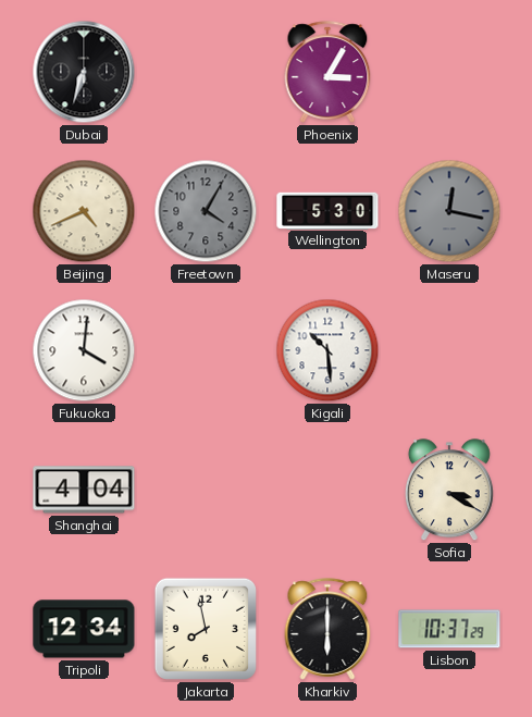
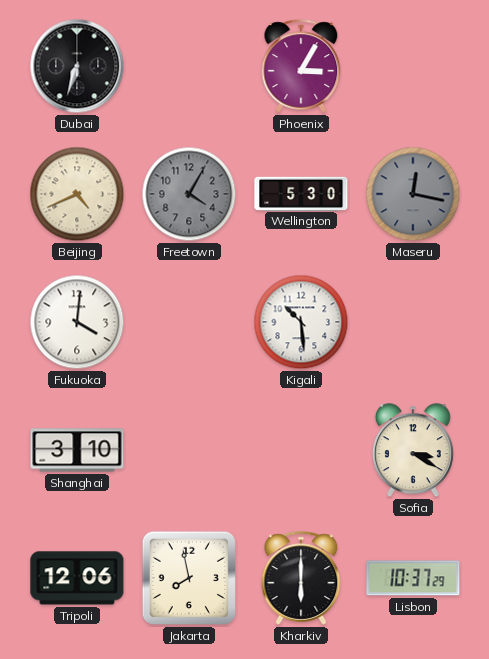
Shanghai: 4:04 -> 3:10
Tripoli: 12:34 -> 12:06
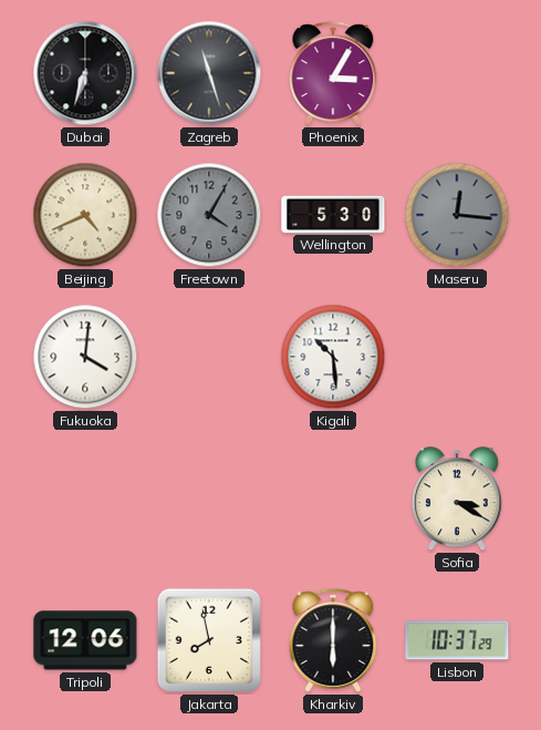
Zagreb: none -> 11:27
Maseru: 12:17 -> 12:16
Shanghai: 3:10 -> none
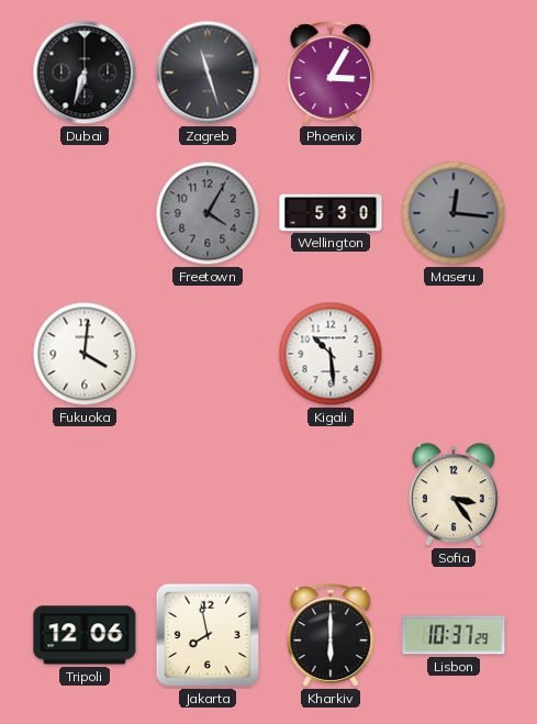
Beijing: 4:41 -> none
Sofia: 3:20 -> 3:24
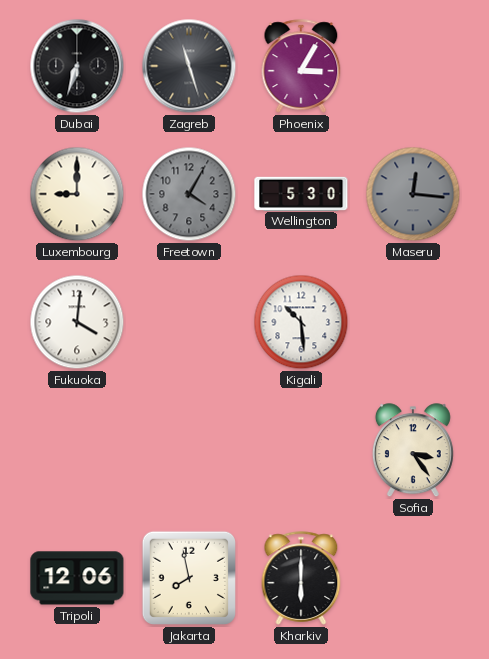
Luxembourg: none -> 9:00
Lisbon: 10:37 -> none
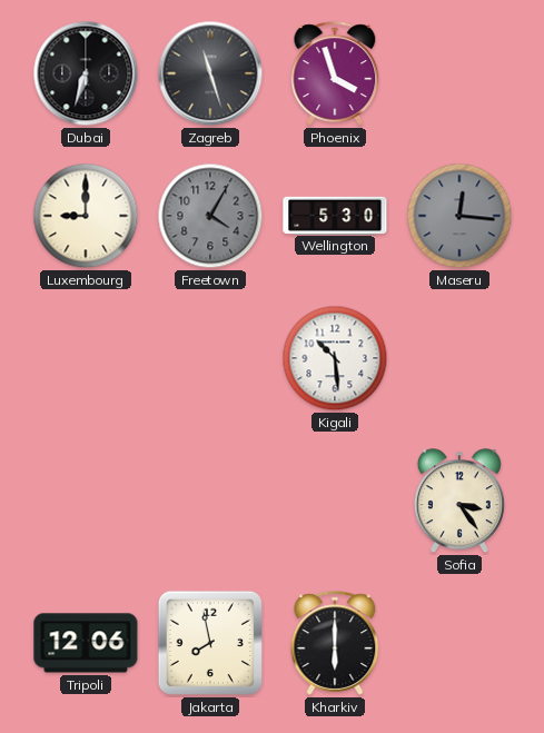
Phoenix: 3:05 -> 3:57
Fukuoka: 4:01 -> none
